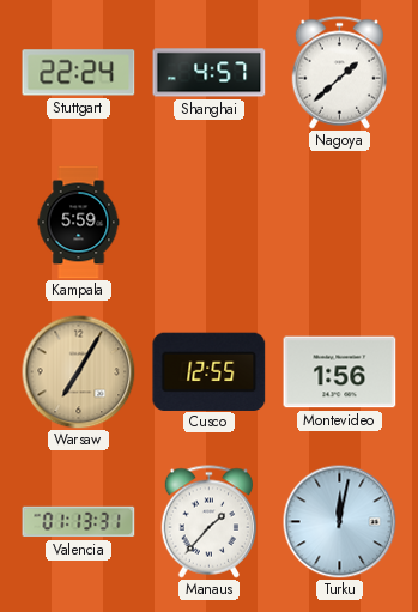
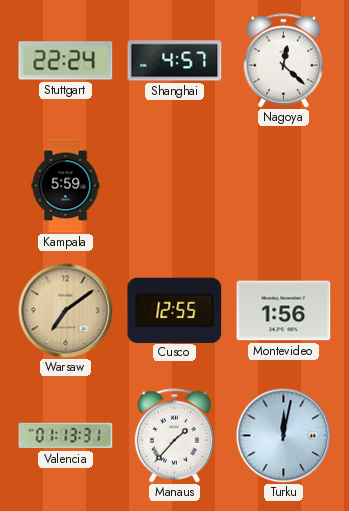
Nagoya: 1:38 -> 12:22
Warsaw: 7:05 -> 7:09
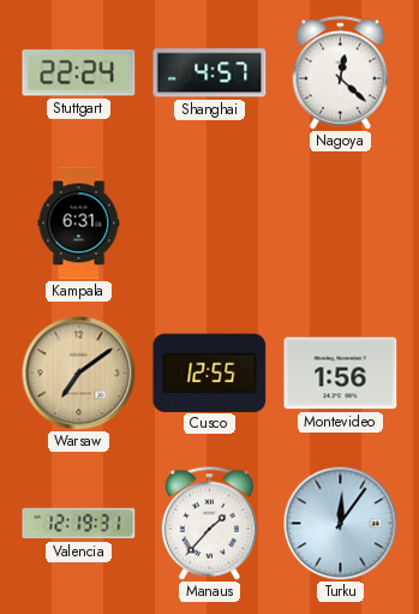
Kampala: 5:59 -> 6:31
Valencia: 01:13 -> 12:19
Turku: 12:02 -> 12:06
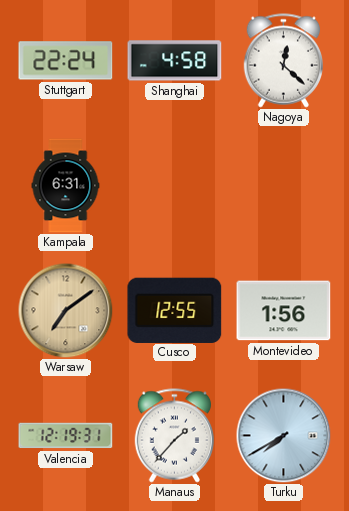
Shanghai: 4:57 -> 4:58
Turku: 12:06 -> 7:40
